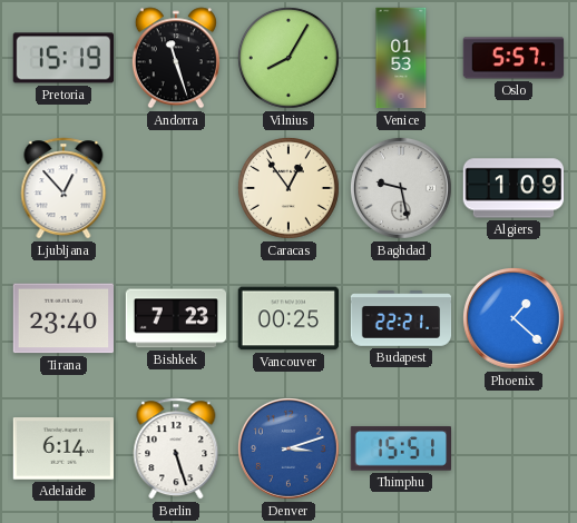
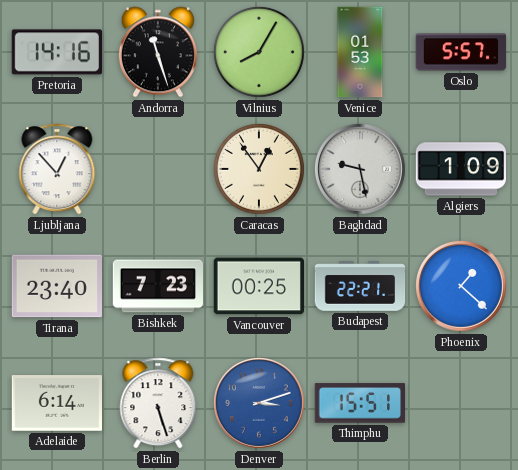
Pretoria: 15:19 -> 14:16
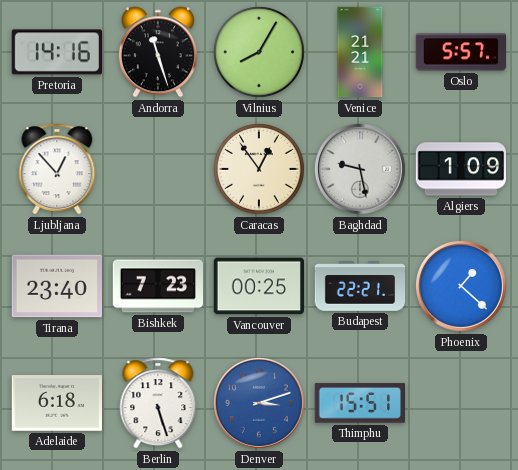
Venice: 01:53 -> 21:21
Adelaide: 6:14 -> 6:18
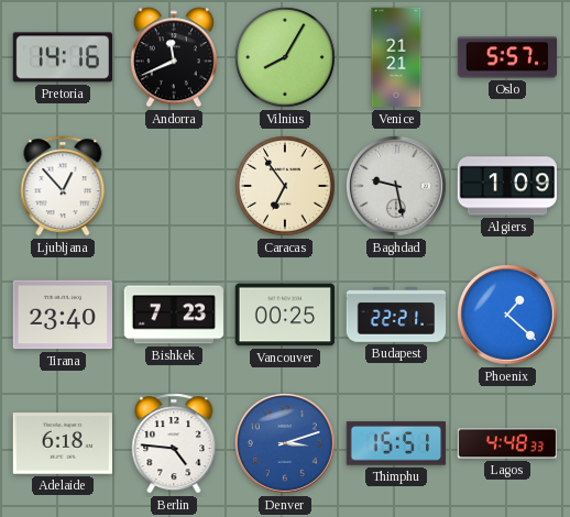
Andorra: 11:27 -> 11:41
Caracas: 12:54 -> 6:54
Berlin: 5:27 -> 4:46
Lagos: none -> 4:48
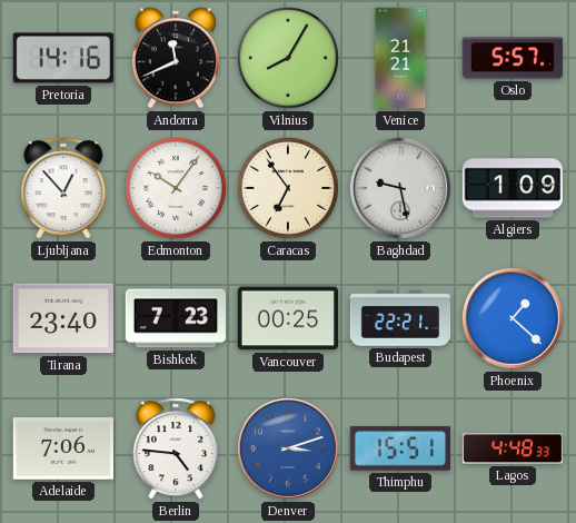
Edmonton: none -> 10:06
Adelaide: 6:18 -> 7:06
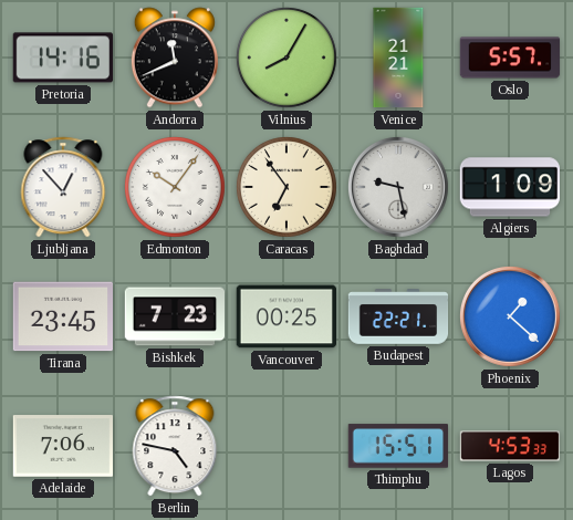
Tirana: 23:40 -> 23:45
Berlin: 4:46 -> 4:47
Denver: 3:12 -> none
Lagos: 4:48 -> 4:53
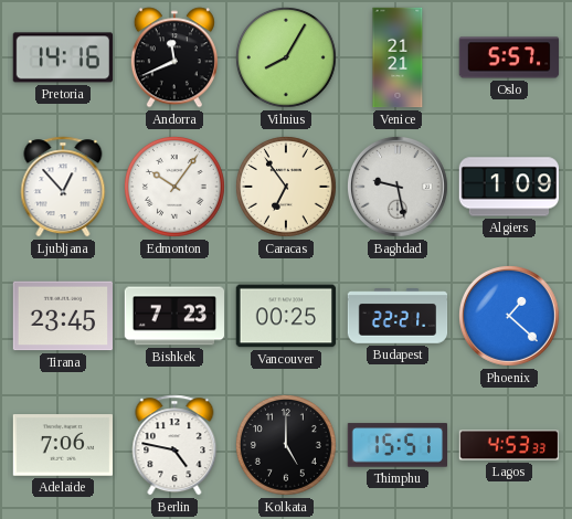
Kolkata: none -> 5:00
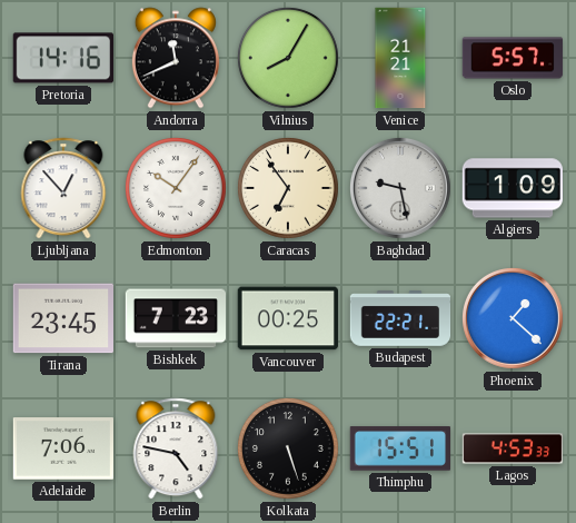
Kolkata: 5:00 -> 5:27
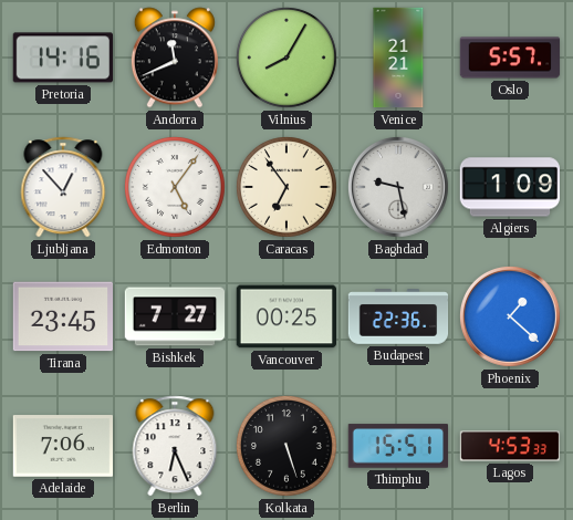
Edmonton: 10:06 -> 5:06
Bishkek: 7:23 -> 7:27
Budapest: 22:21 -> 22:36
Berlin: 4:47 -> 6:26
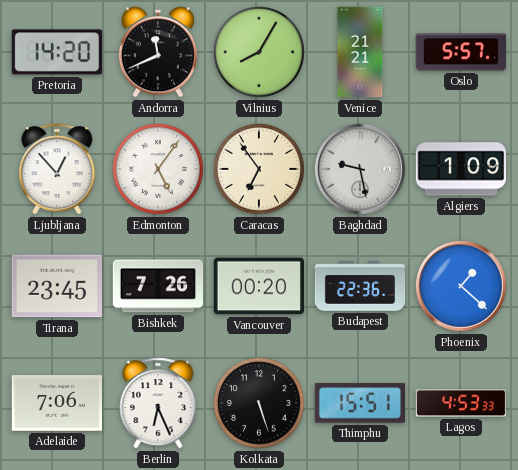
Pretoria: 14:16 -> 14:20
Bishkek: 7:27 -> 7:26
Vancouver: 00:25 -> 00:20
